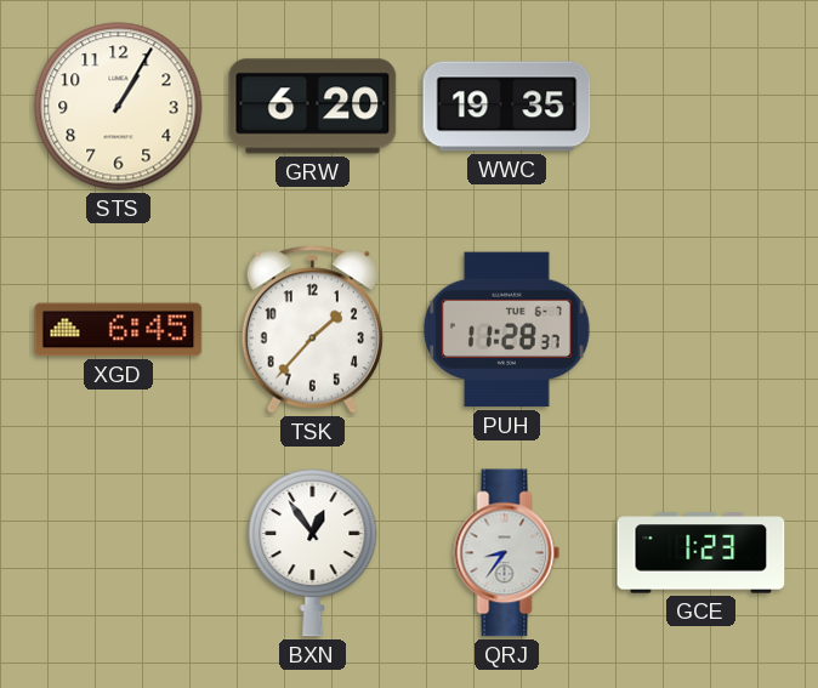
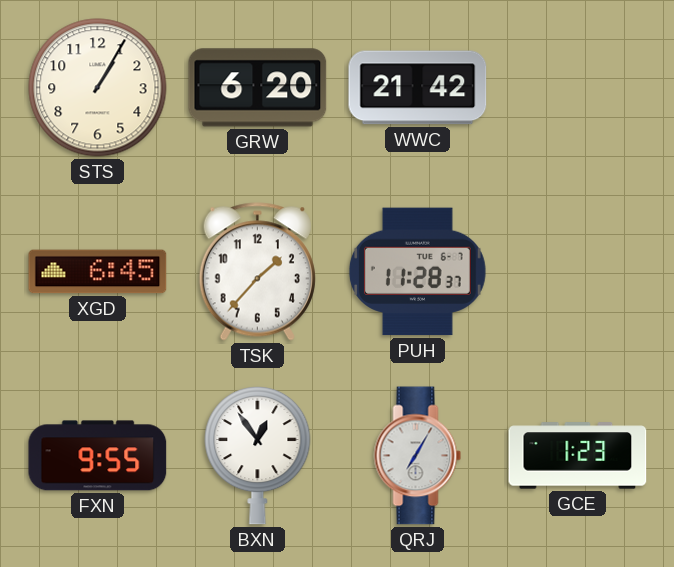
WWC: 19:35 -> 21:42
FXN: none -> 9:55
QRJ: 8:36 -> 7:05
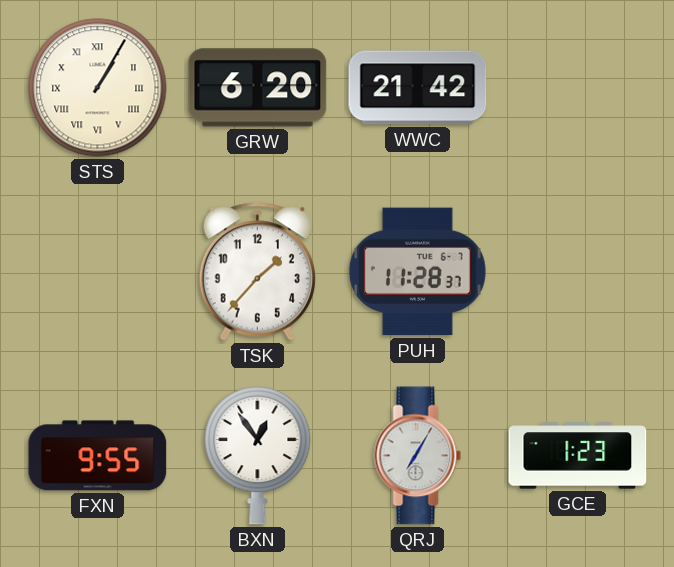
STS numerals: Arabic -> Roman
XGD: 6:45 -> none
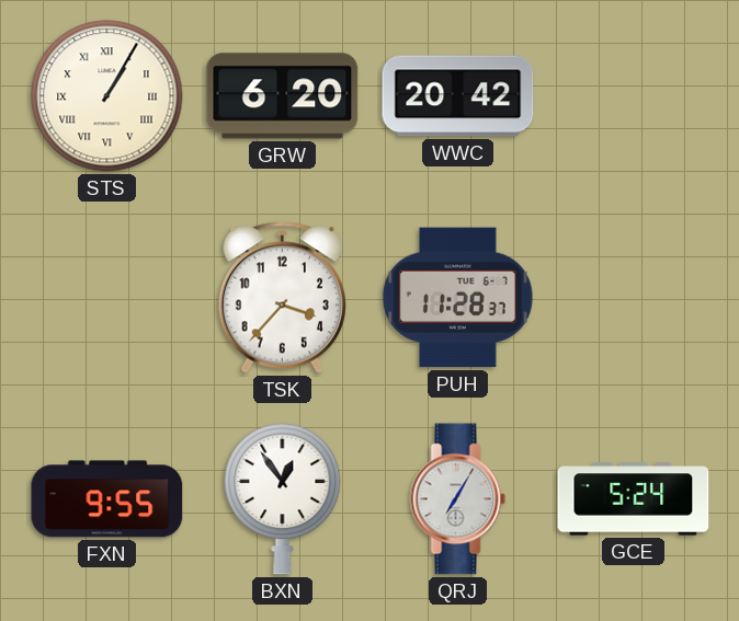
WWC: 21:42 -> 20:42
TSK: 1:37 -> 3:37
GCE: 1:23 -> 5:24
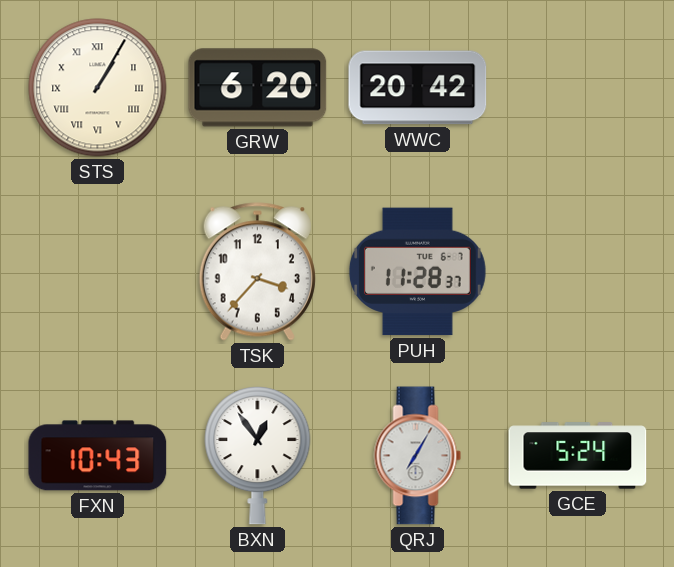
FXN: 9:55 -> 10:43
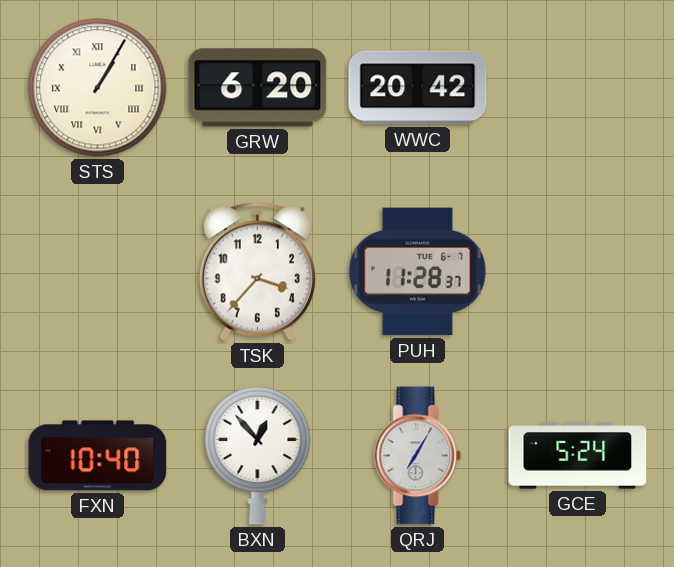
FXN: 10:43 -> 10:40
BXN: 12:54 -> 12:53
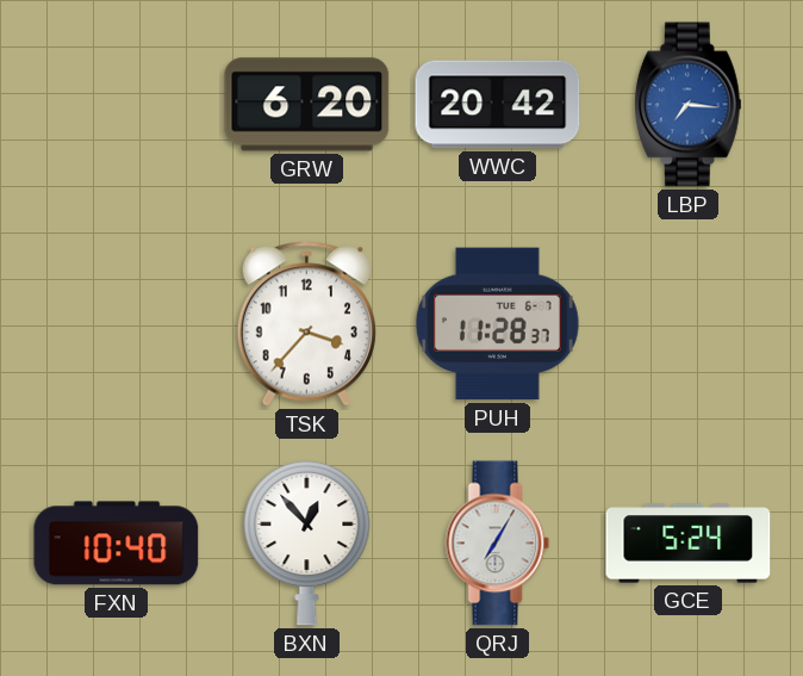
STS: 1:05 -> none
LBP: none -> 7:16
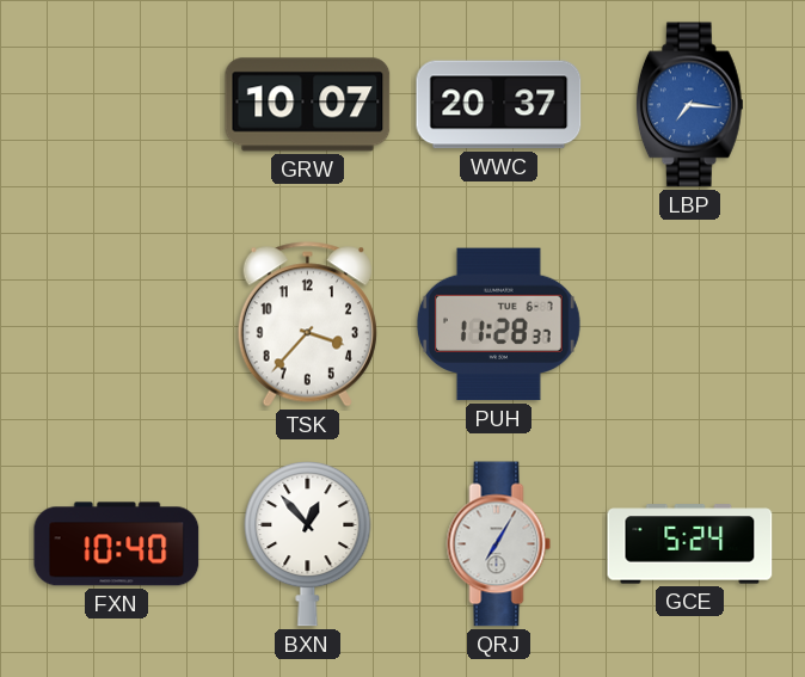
GRW: 6:20 -> 10:07
WWC: 20:42 -> 20:37
